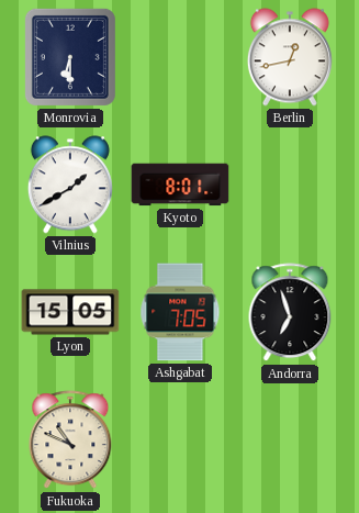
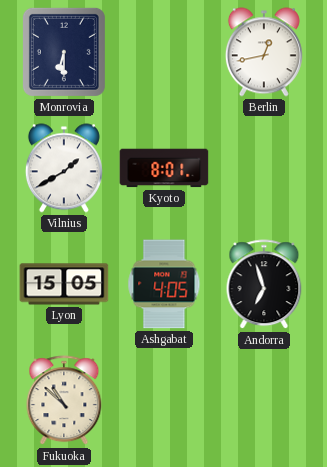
Ashgabat: 7:05 -> 4:05
Fukuoka: 10:49 -> 10:52
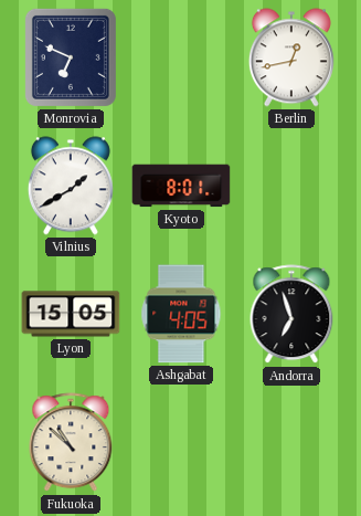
Monrovia: 6:30 -> 6:49
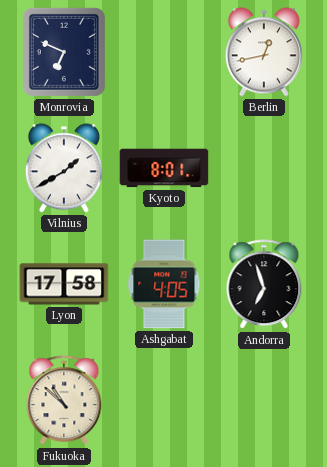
Lyon: 15:05 -> 17:58
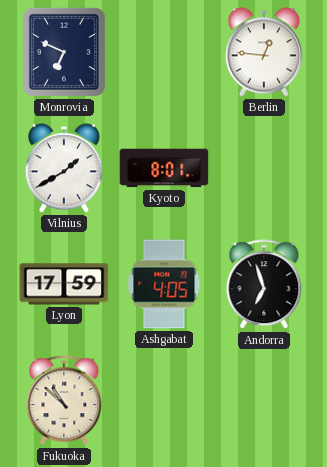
Berlin: 12:43 -> 12:46
Lyon: 17:58 -> 17:59
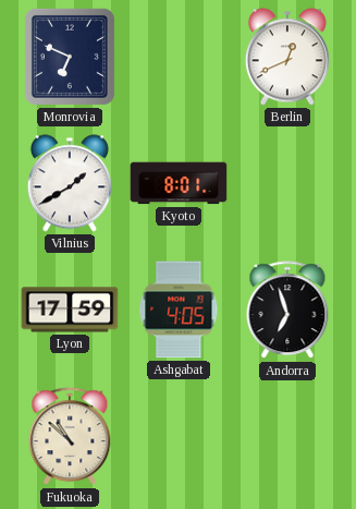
Berlin: 12:46 -> 12:41
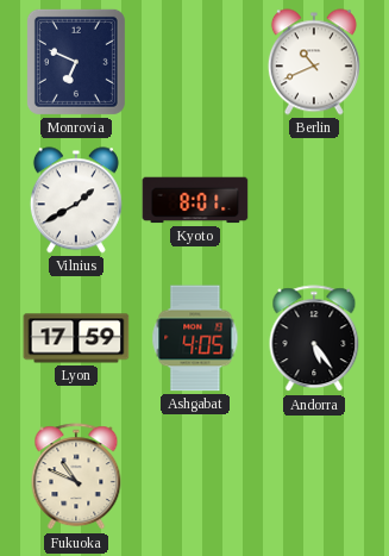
Berlin: 12:41 -> 10:41
Andorra: 6:57 -> 5:24
Fukuoka: 10:52 -> 10:49
